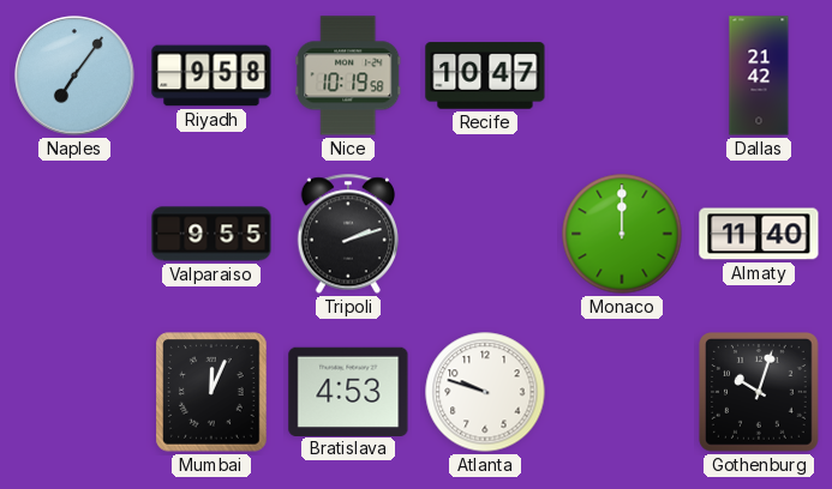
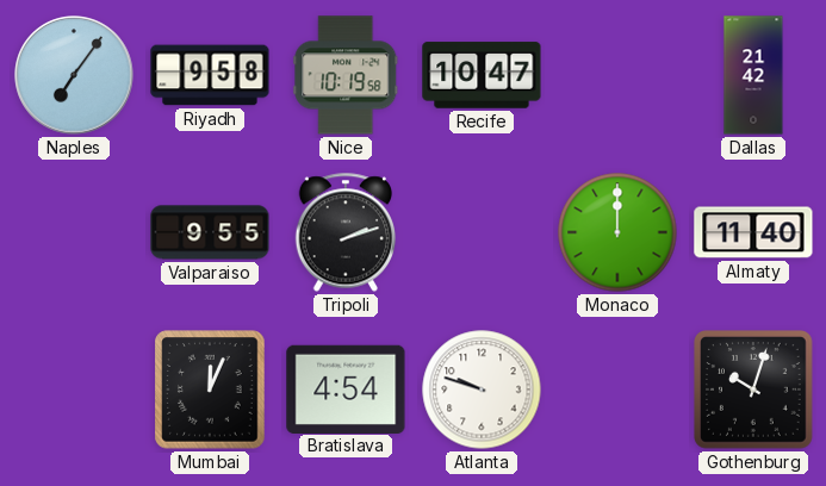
Bratislava: 4:53 -> 4:54
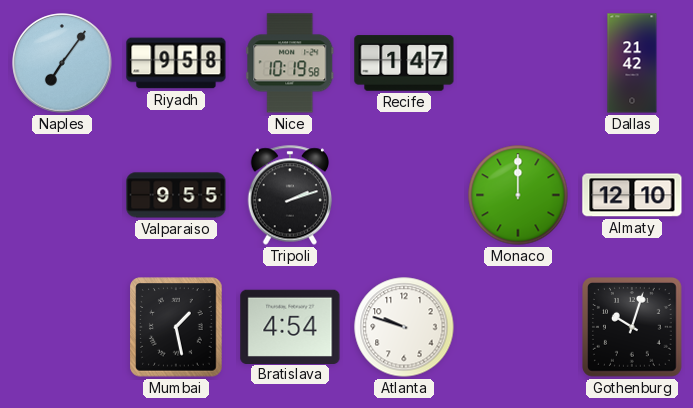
Recife: 10:47 -> 1:47
Almaty: 11:40 -> 12:10
Mumbai: 12:04 -> 1:28
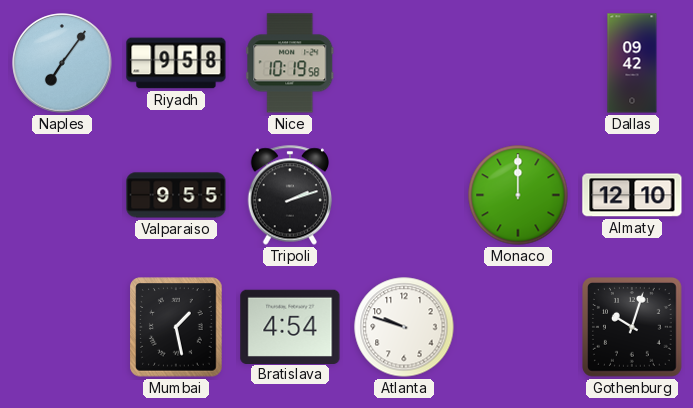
Recife: 1:47 -> none
Dallas: 21:42 -> 09:42
